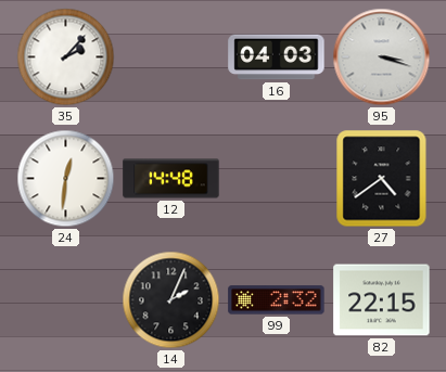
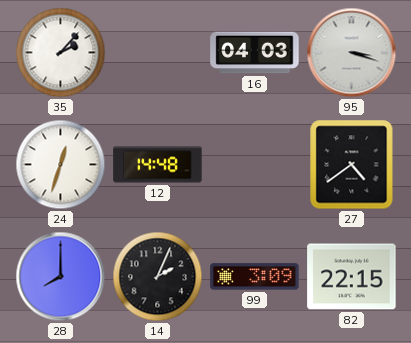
24: 12:31 -> 12:33
28: none -> 8:00
99: 2:32 -> 3:09
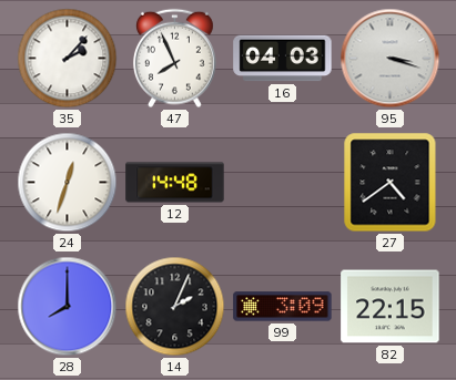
47: none -> 7:56
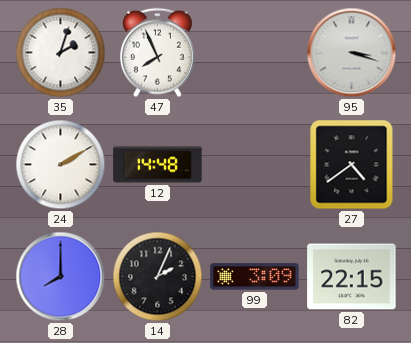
35: 2:07 -> 2:03
16: 04:03 -> none
24: 12:33 -> 2:10
